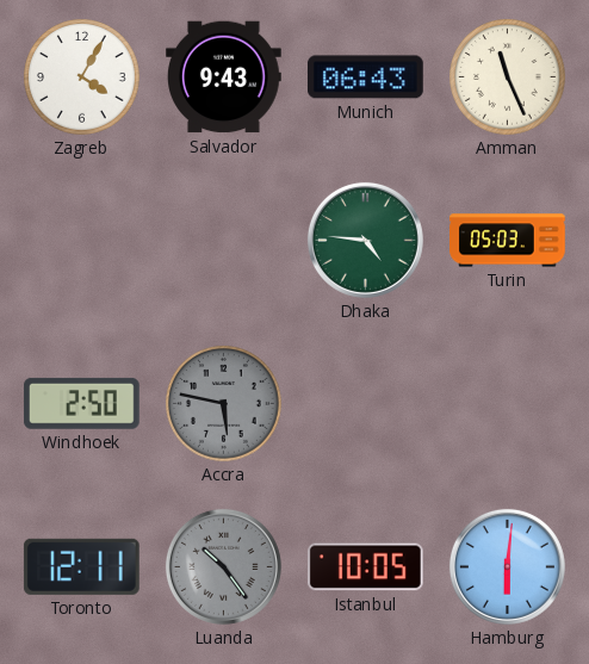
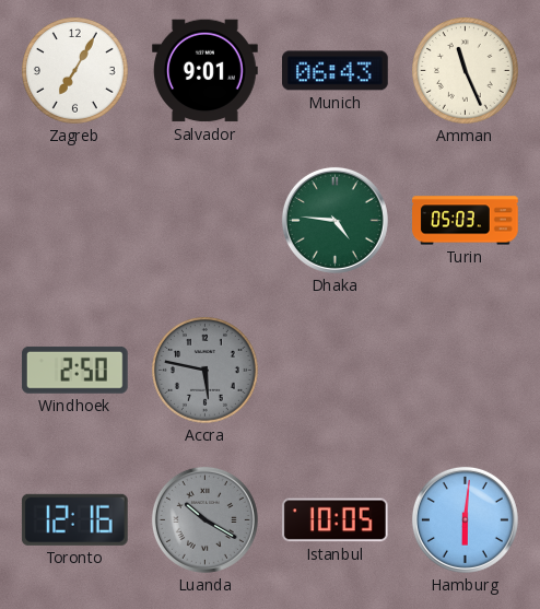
Zagreb: 4:05 -> 7:05
Salvador: 9:43 -> 9:01
Toronto: 12:11 -> 12:16
Luanda: 10:24 -> 10:20
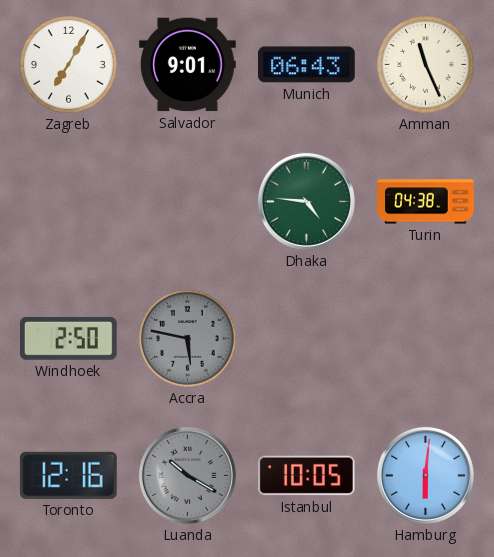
Turin: 05:03 -> 04:38
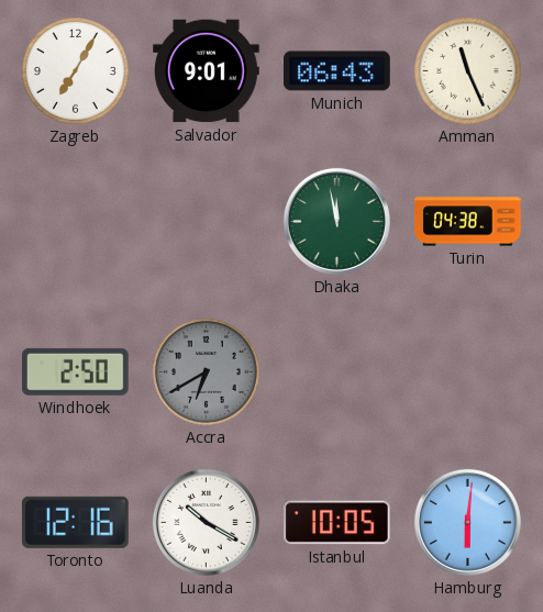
Dhaka: 4:46 -> 11:58
Accra: 5:47 -> 6:40
Luanda dial: grey -> white
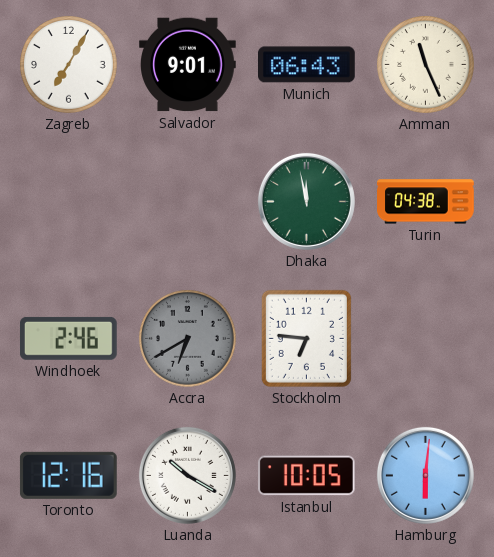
Windhoek: 2:50 -> 2:46
Stockholm: none -> 6:46
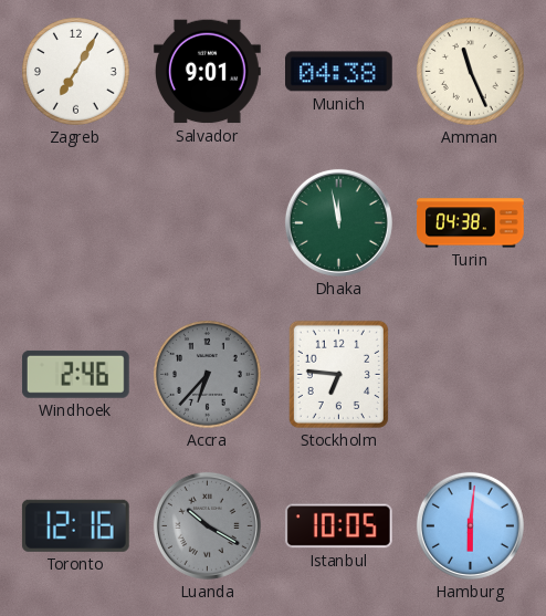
Munich: 06:43 -> 04:38
Accra: 6:40 -> 6:37
Luanda dial: white -> grey
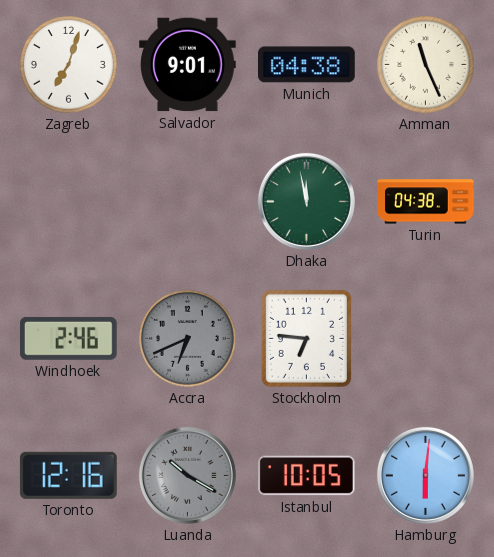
Zagreb: 7:05 -> 7:03
Accra: 6:37 -> 6:41
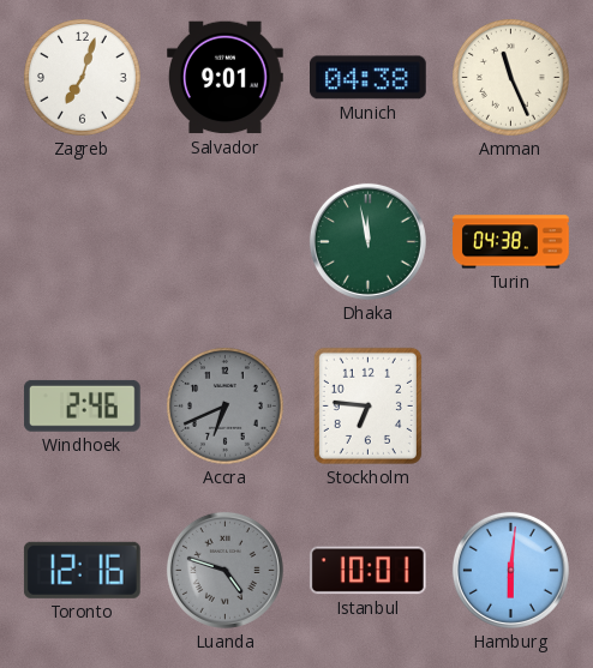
Luanda: 10:20 -> 4:48
Istanbul: 10:05 -> 10:01
